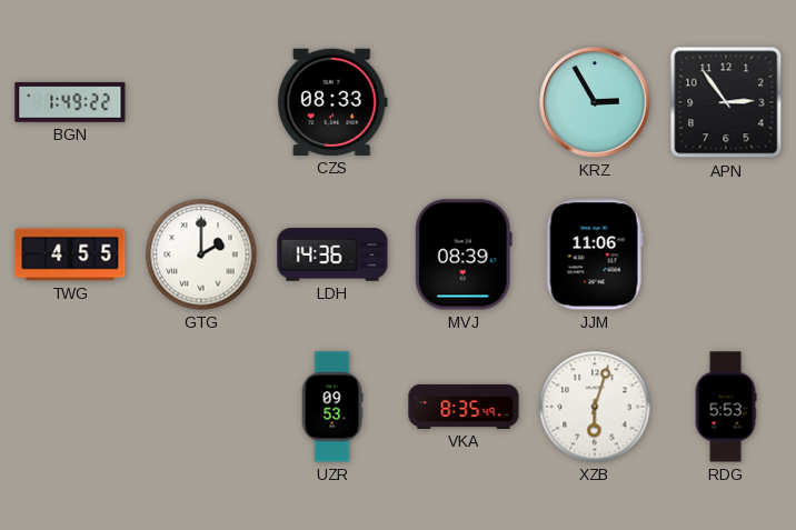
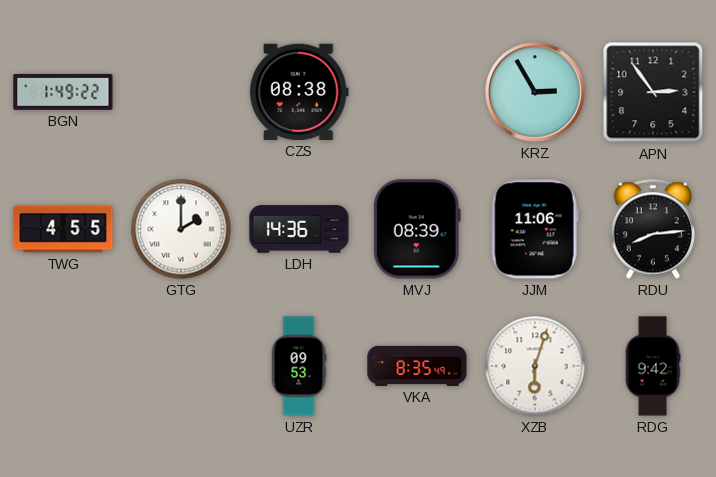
CZS: 08:33 -> 08:38
RDU: none -> 8:14
RDG: 5:53 -> 9:42
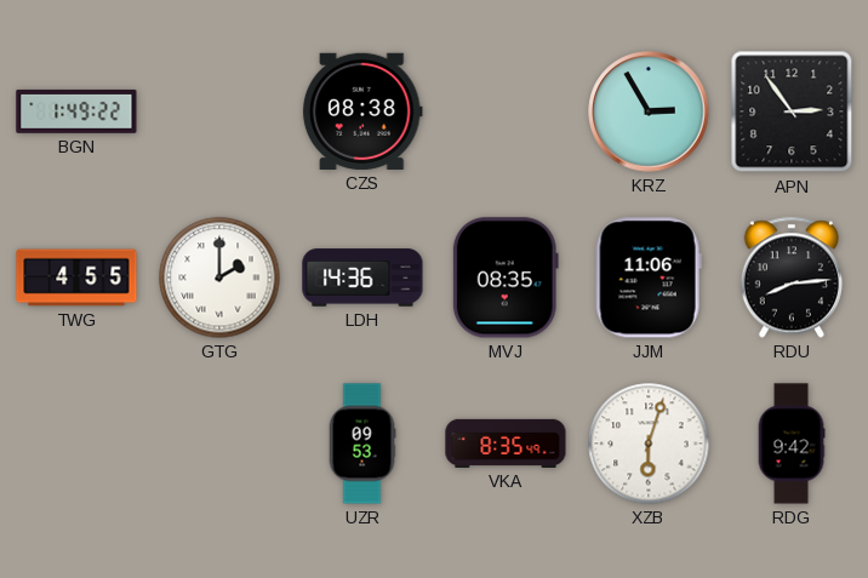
MVJ: 08:39 -> 08:35
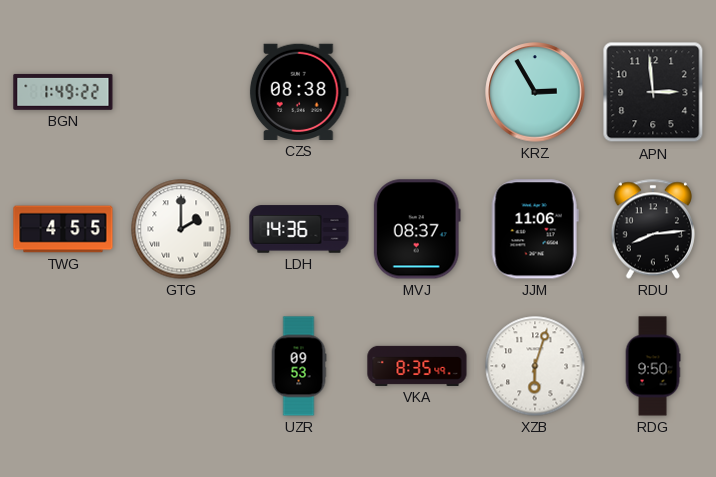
APN: 2:54 -> 2:59
MVJ: 08:35 -> 08:37
RDG: 9:42 -> 9:50
